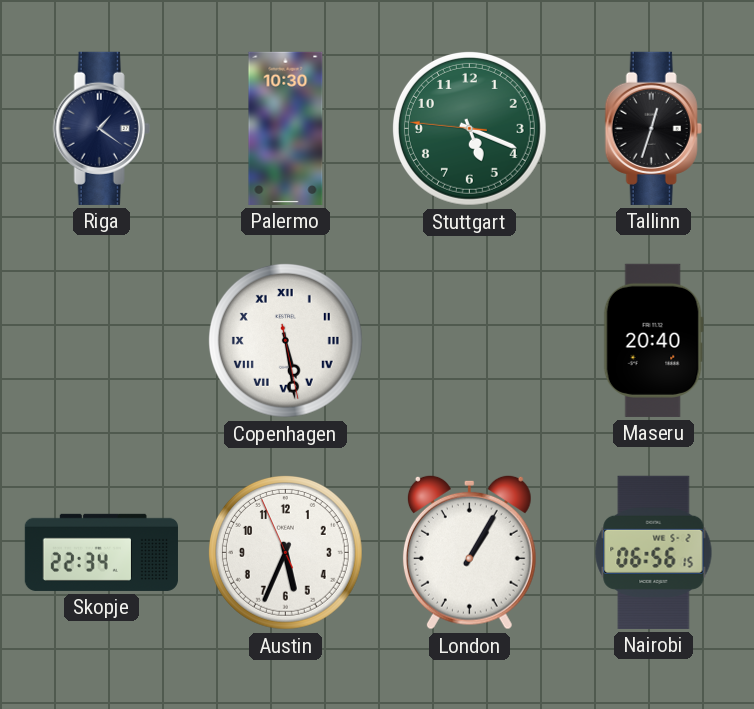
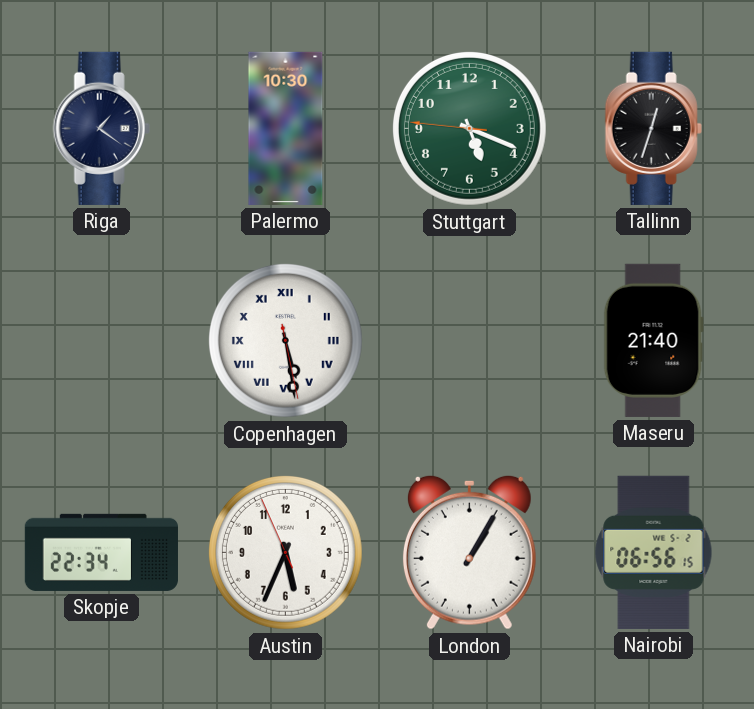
Maseru: 20:40 -> 21:40
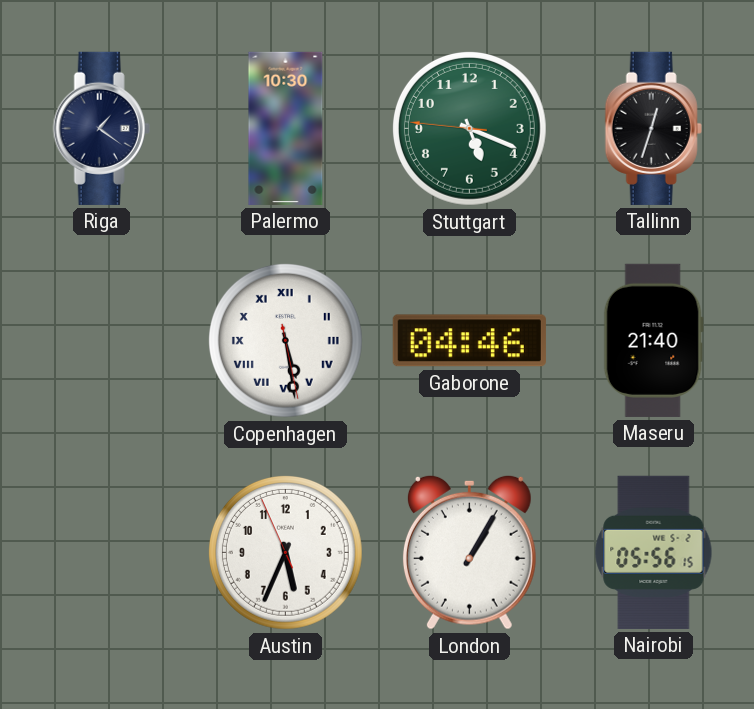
Gaborone: none -> 04:46
Skopje: 22:34 -> none
Nairobi: 06:56 -> 05:56
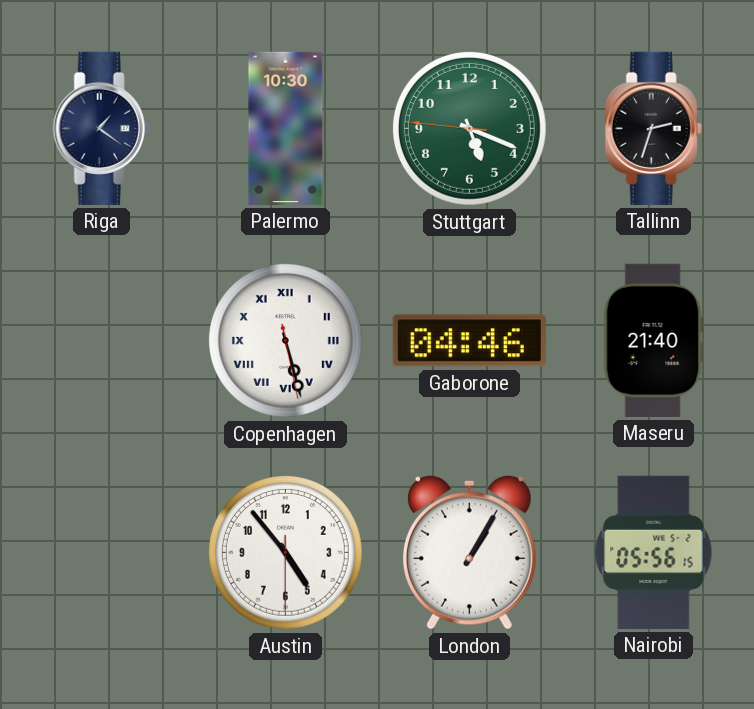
Tallinn: 12:33 -> 2:33
Copenhagen: 5:28 -> 5:27
Austin: 5:33 -> 4:53
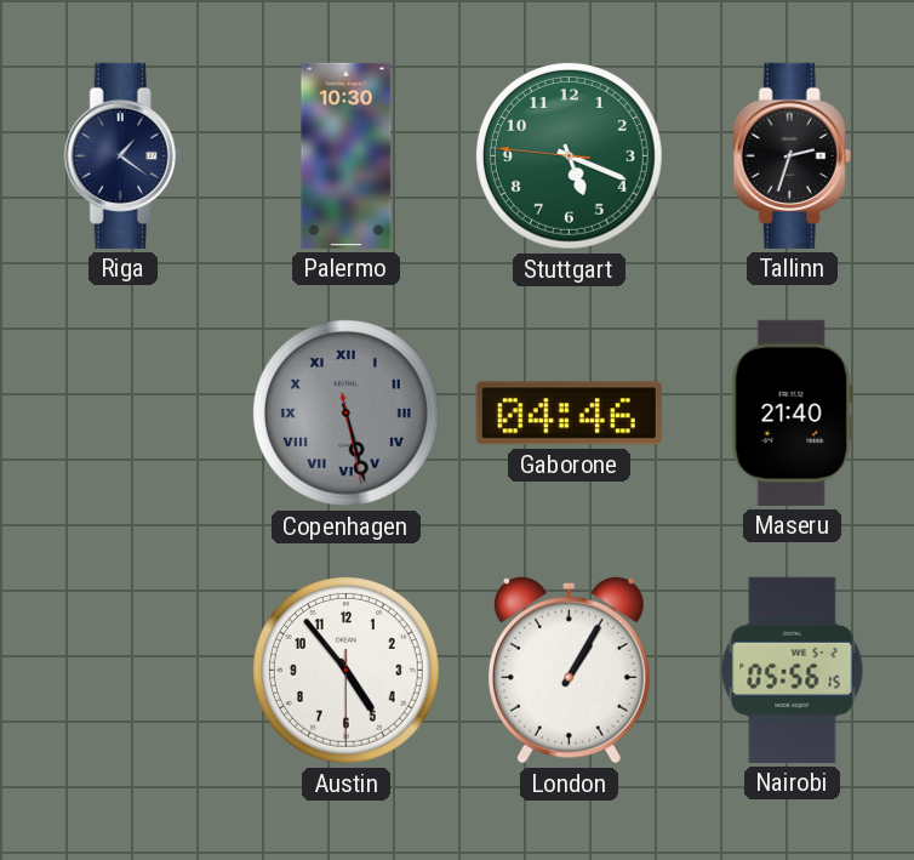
Copenhagen dial: white -> grey
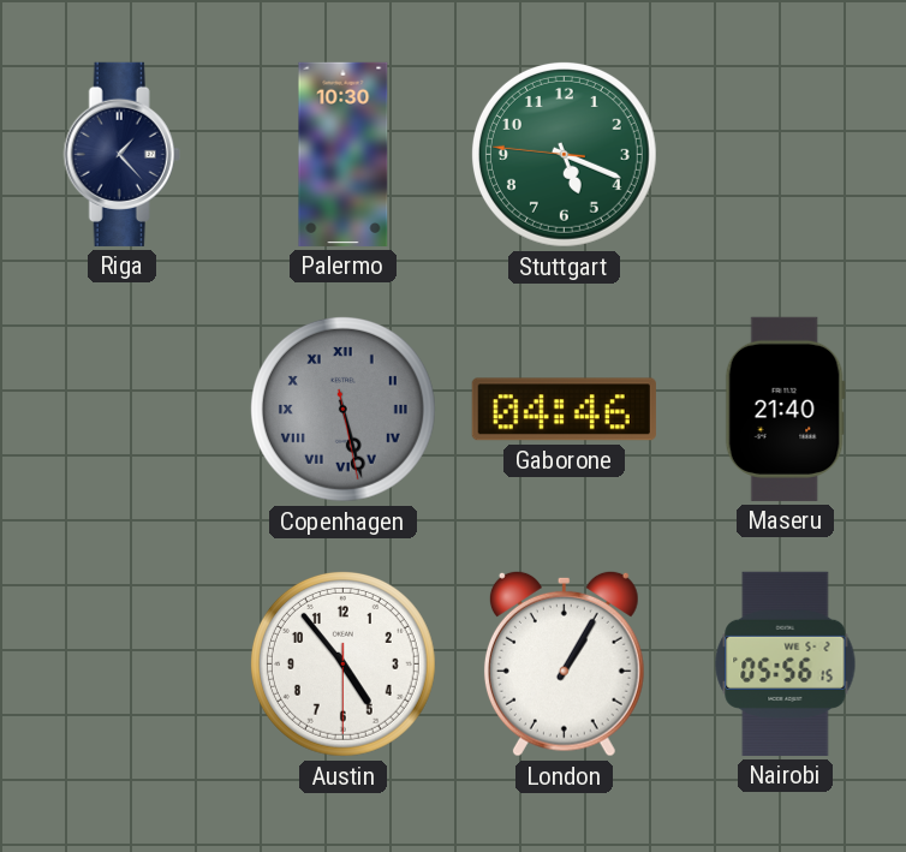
Riga: 1:21 -> 1:23
Tallinn: 2:33 -> none
